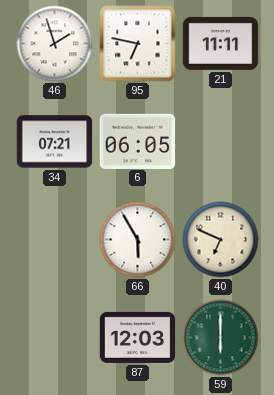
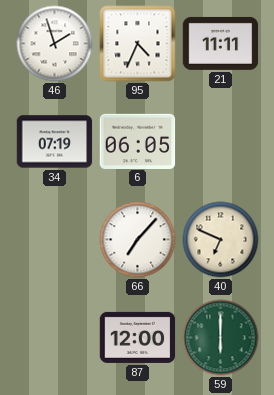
95: 6:47 -> 4:34
34: 07:21 -> 07:19
66: 5:55 -> 7:07
87: 12:03 -> 12:00
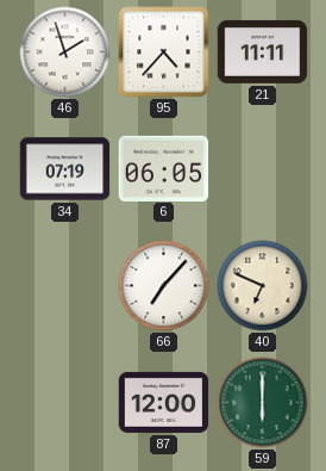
95: 4:34 -> 4:37
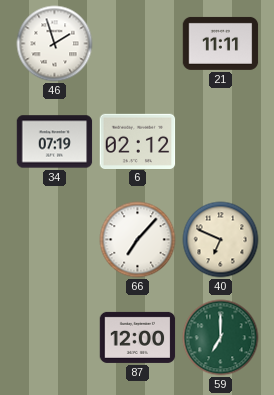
95: 4:37 -> none
6: 06:05 -> 02:12
59: 6:00 -> 7:00
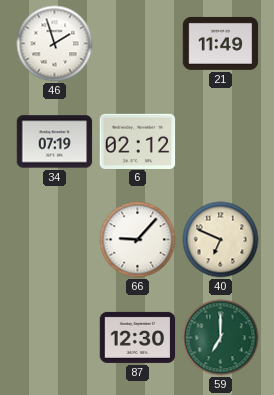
21: 11:11 -> 11:49
66: 7:07 -> 9:07
87: 12:00 -> 12:30
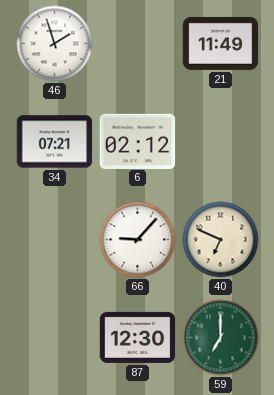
34: 07:19 -> 07:21
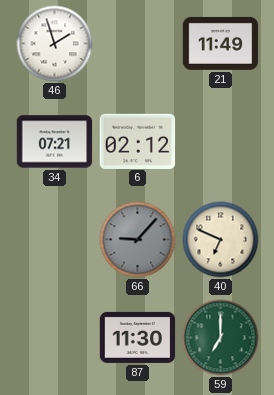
66 dial: white -> grey
87: 12:30 -> 11:30
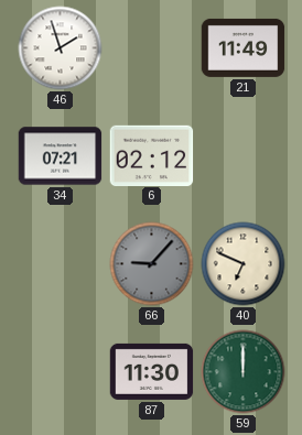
59: 7:00 -> 12:00
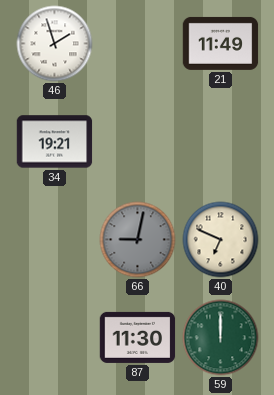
34: 07:21 -> 19:21
6: 02:12 -> none
66: 9:07 -> 9:02
